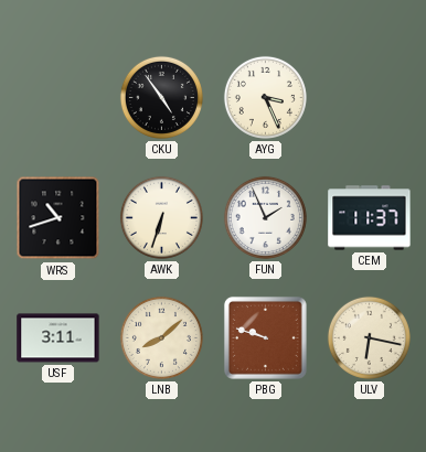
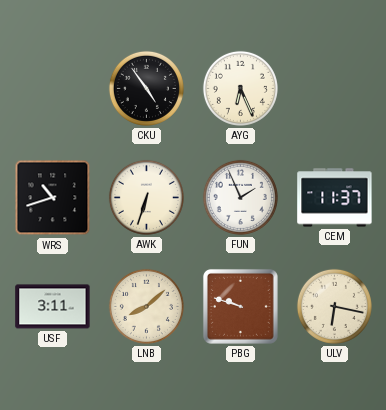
AYG: 3:26 -> 6:26
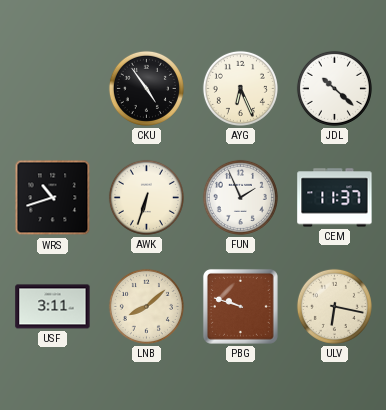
JDL: none -> 10:22
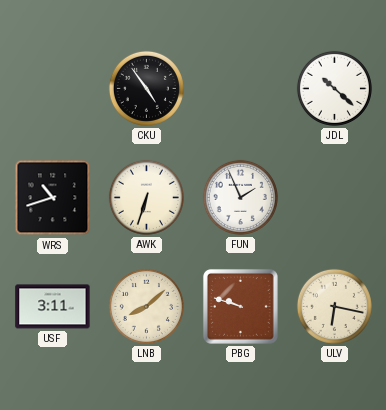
AYG: 6:26 -> none
CEM: 11:37 -> none
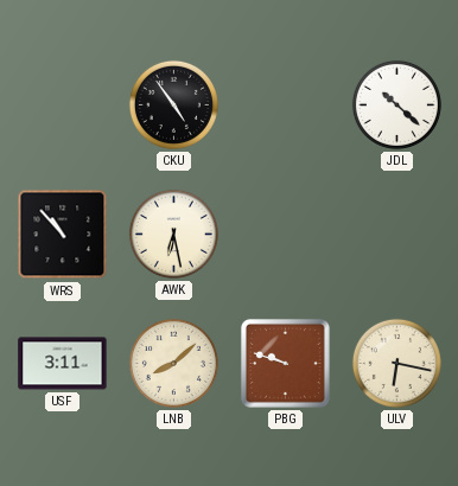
WRS: 10:42 -> 10:53
AWK: 6:33 -> 6:28
FUN: 1:56 -> none
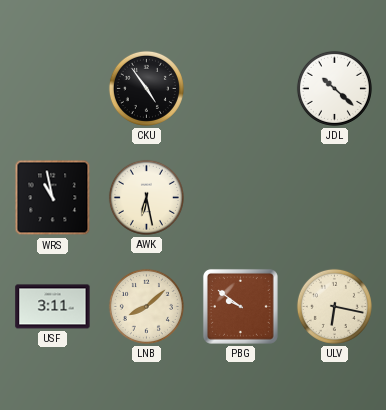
WRS: 10:53 -> 10:58
PBG: 9:48 -> 9:51
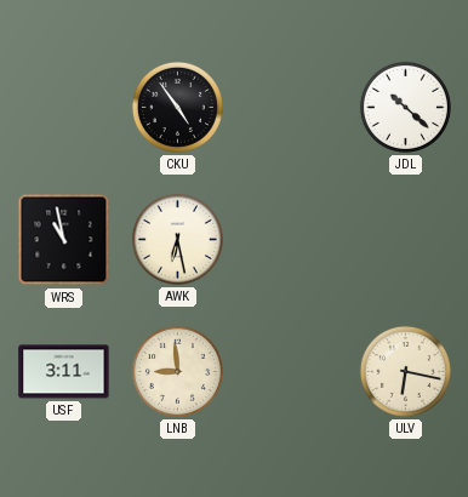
LNB: 8:08 -> 8:59
PBG: 9:51 -> none
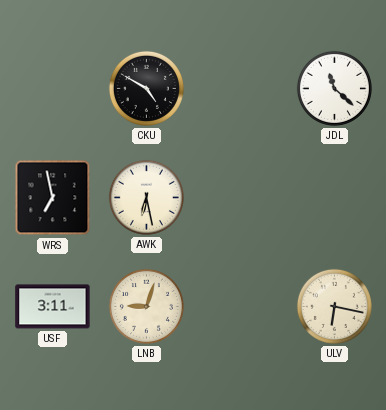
CKU: 4:54 -> 4:50
JDL: 10:22 -> 11:22
WRS: 10:58 -> 6:58
LNB: 8:59 -> 9:03
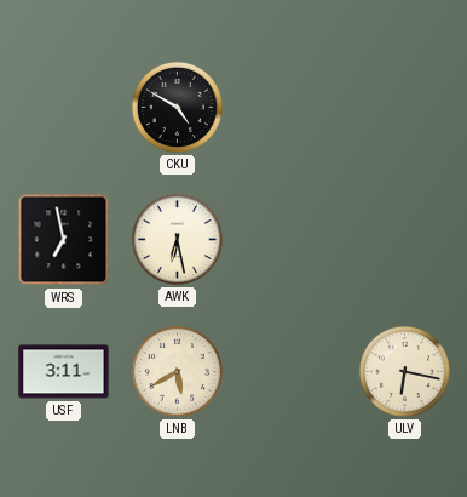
JDL: 11:22 -> none
LNB: 9:03 -> 5:40
